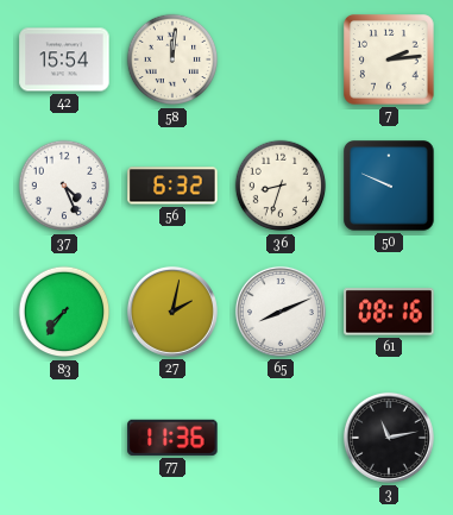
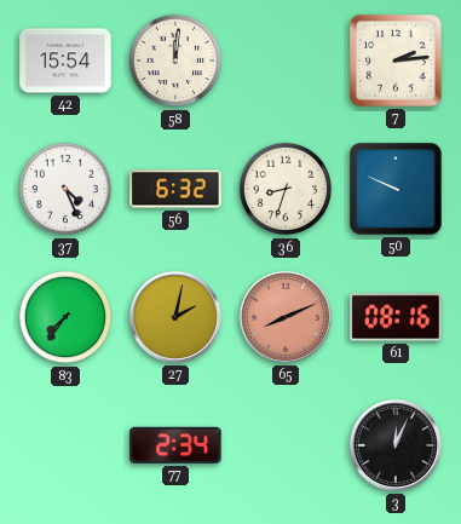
65 dial: white -> salmon
77: 11:36 -> 2:34
3: 11:13 -> 12:04
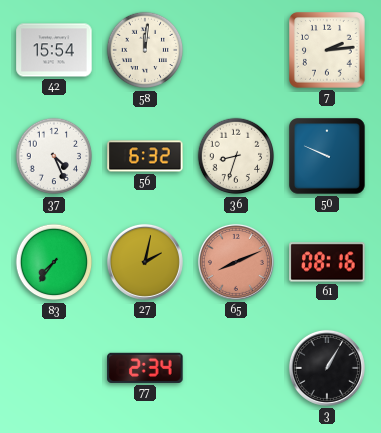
3: 12:04 -> 1:05
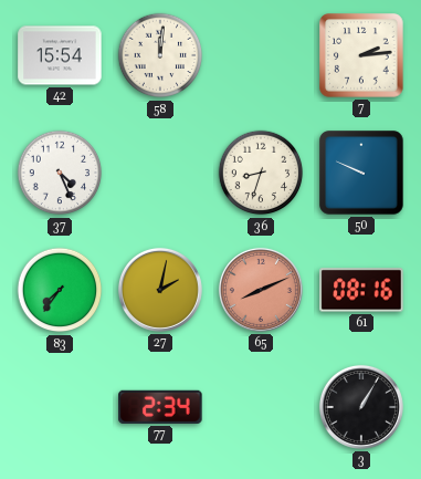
56: 6:32 -> none
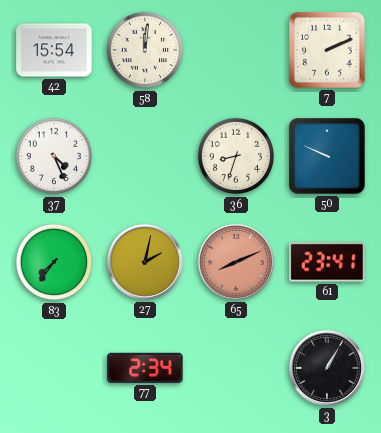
7: 2:14 -> 2:11
61: 08:16 -> 23:41
